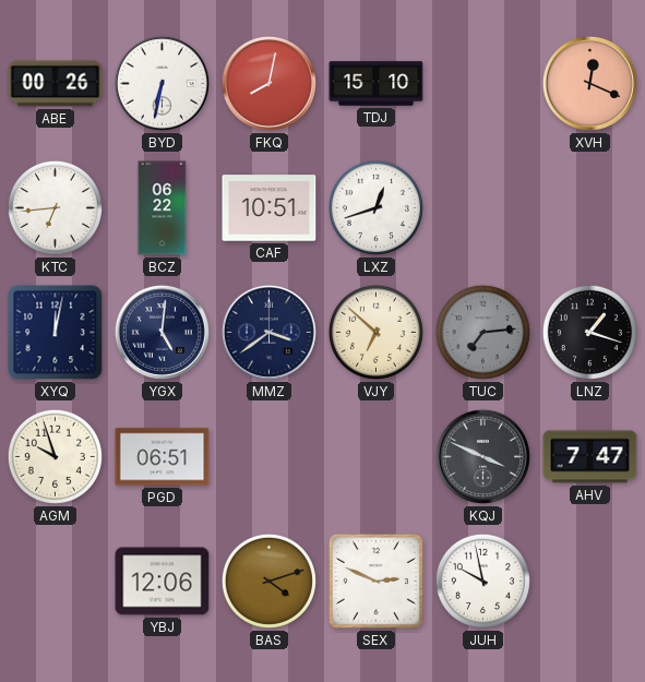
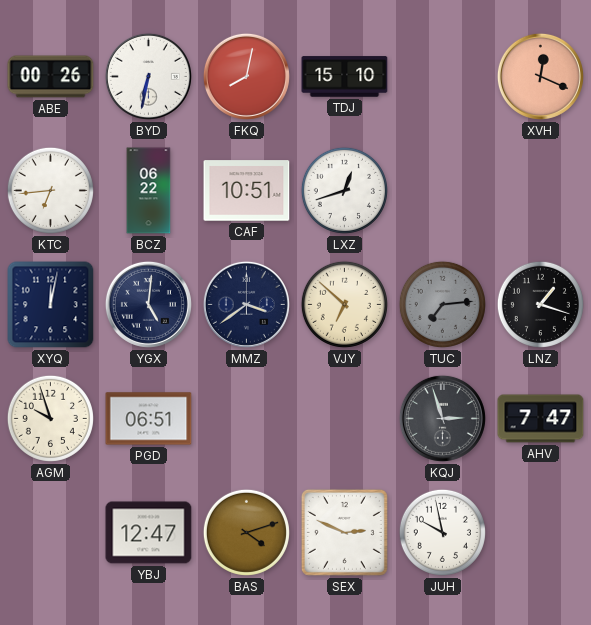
KQJ: 3:49 -> 2:57
YBJ: 12:06 -> 12:47
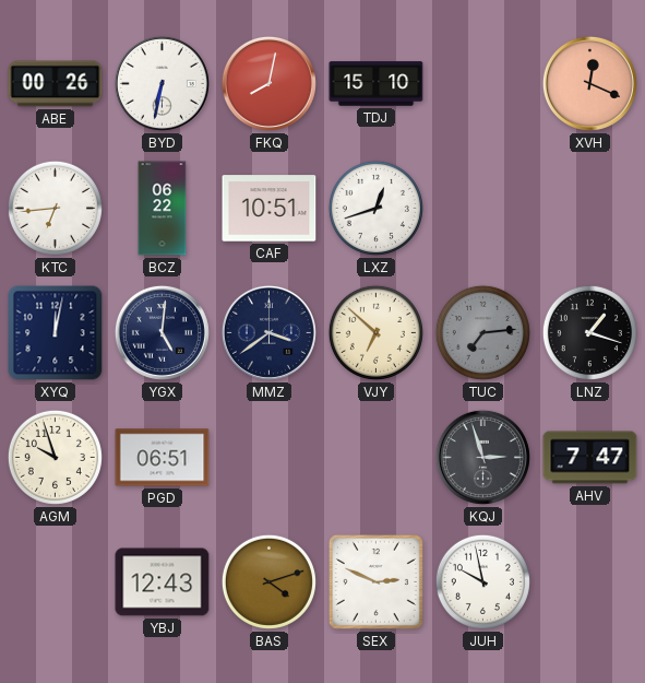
YBJ: 12:47 -> 12:43
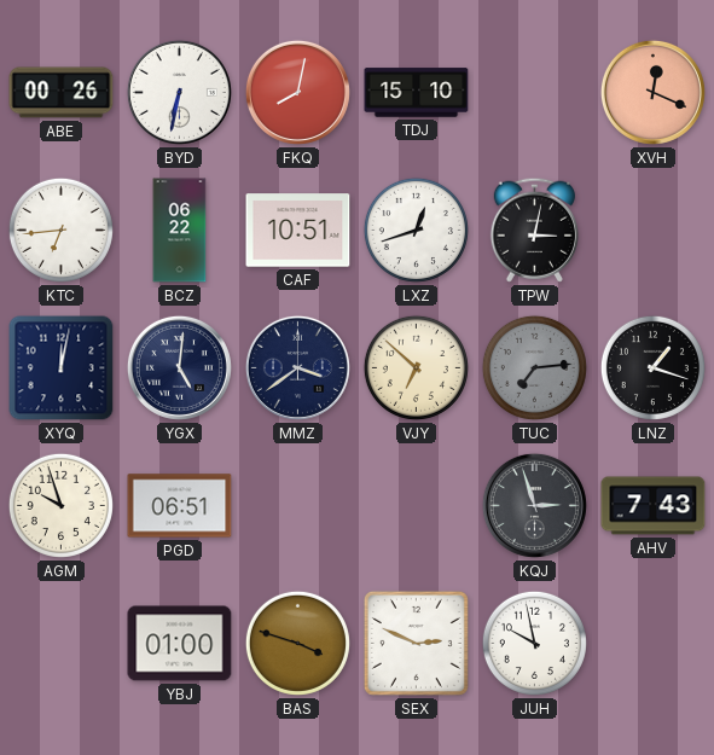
TPW: none -> 3:02
AHV: 7:47 -> 7:43
YBJ: 12:43 -> 01:00
BAS: 4:12 -> 3:48
